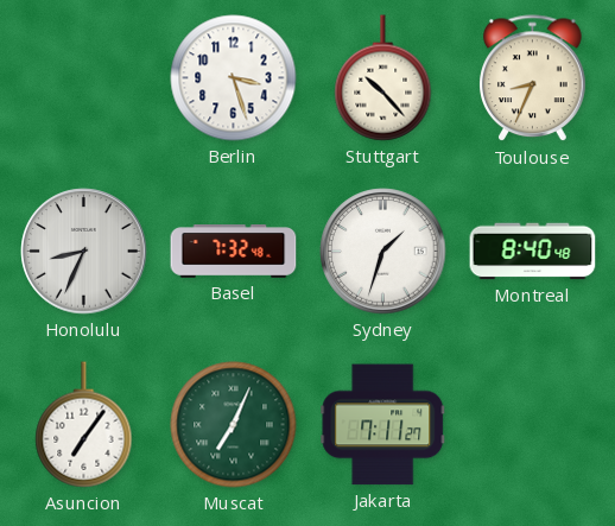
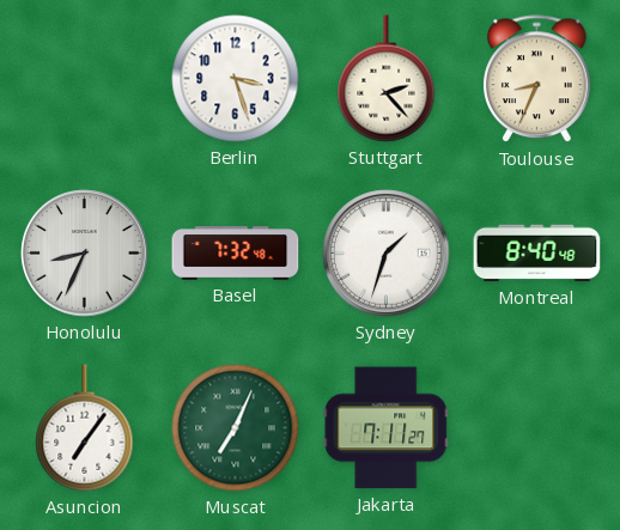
Stuttgart: 10:23 -> 2:23
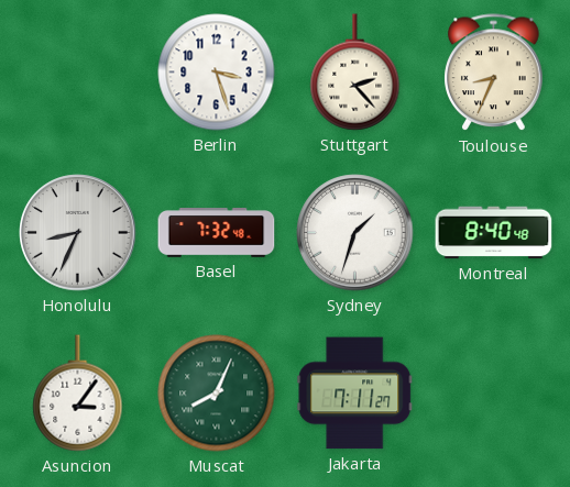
Asuncion: 7:06 -> 3:06
Muscat: 7:04 -> 8:04
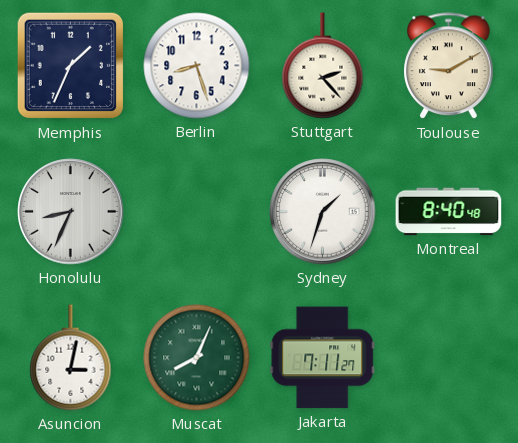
Memphis: none -> 1:34
Berlin: 3:27 -> 8:27
Toulouse: 8:34 -> 9:10
Basel: 7:32 -> none
Asuncion: 3:06 -> 3:02
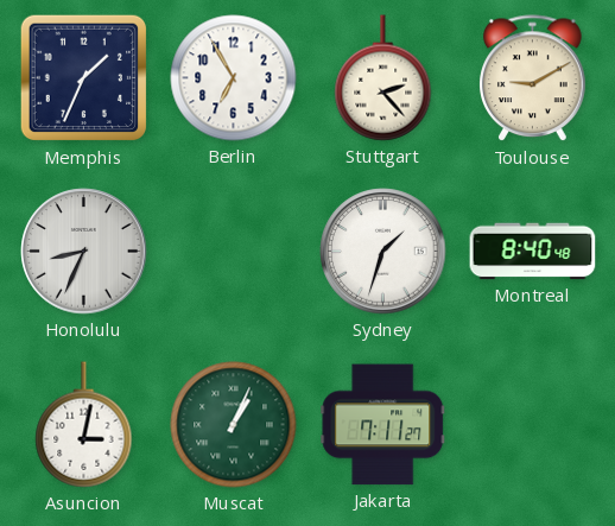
Berlin: 8:27 -> 6:55
Muscat: 8:04 -> 1:04
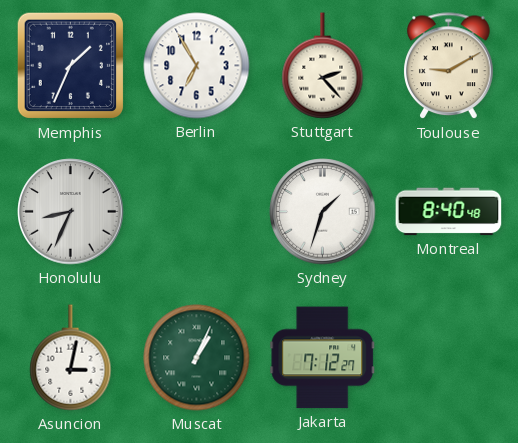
Jakarta: 7:11 -> 7:12
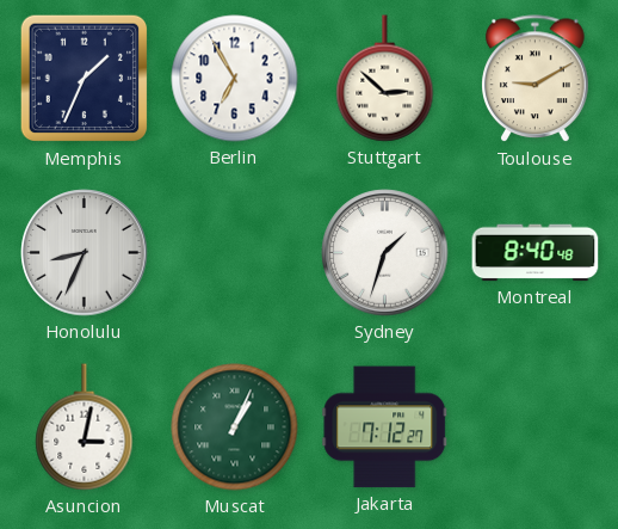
Stuttgart: 2:23 -> 2:52
